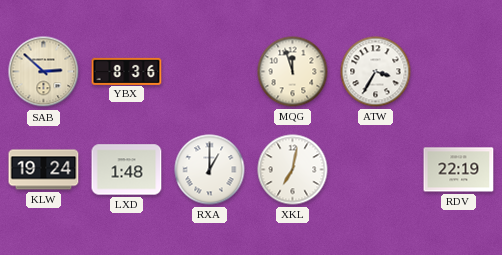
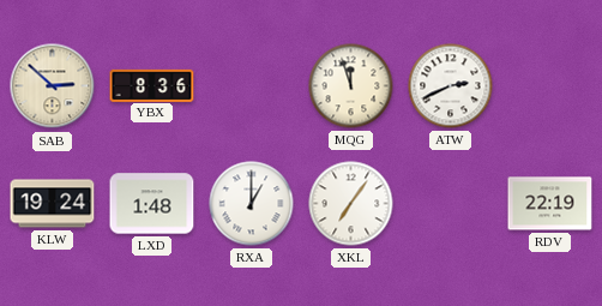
ATW: 3:35 -> 2:41
XKL: 7:02 -> 7:06
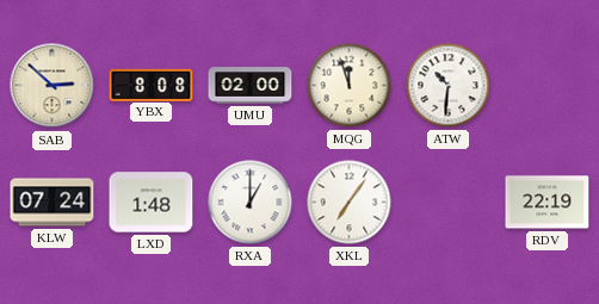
YBX: 8:36 -> 8:08
UMU: none -> 02:00
ATW: 2:41 -> 10:31
KLW: 19:24 -> 07:24
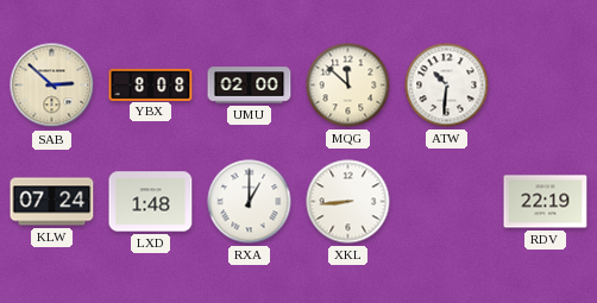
MQG: 11:57 -> 11:52
XKL: 7:06 -> 8:44
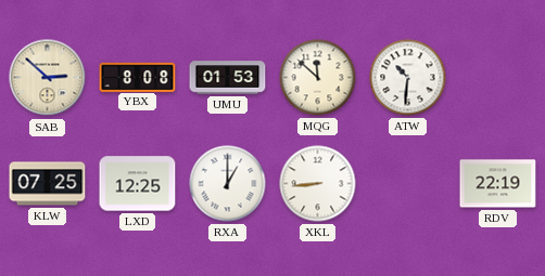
UMU: 02:00 -> 01:53
KLW: 07:24 -> 07:25
LXD: 1:48 -> 12:25
